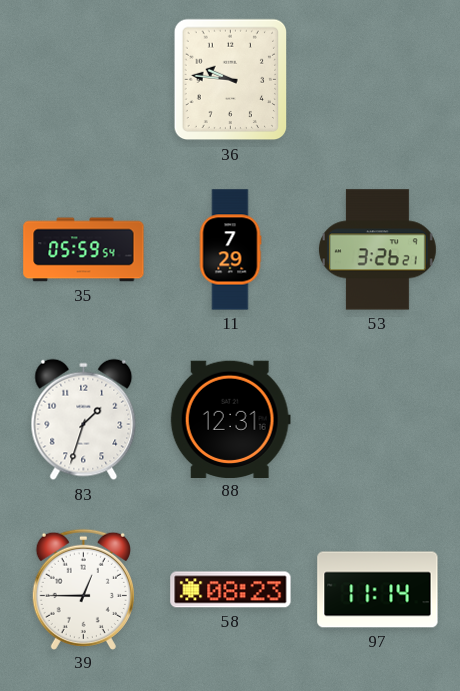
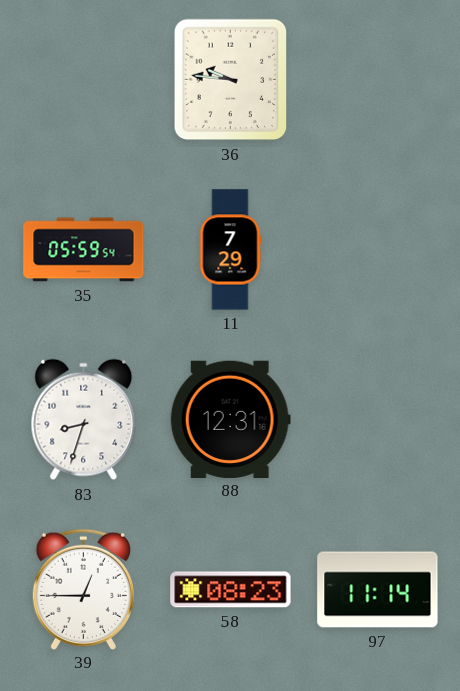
53: 3:26 -> none
83: 1:33 -> 8:33
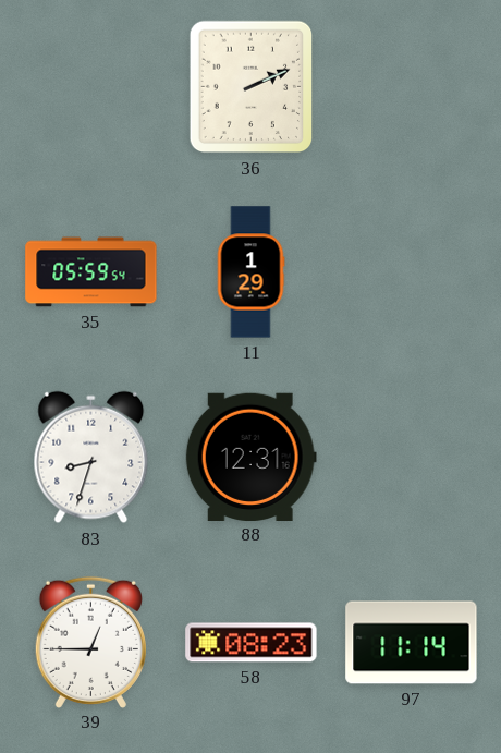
36: 9:46 -> 2:11
11: 7:29 -> 1:29
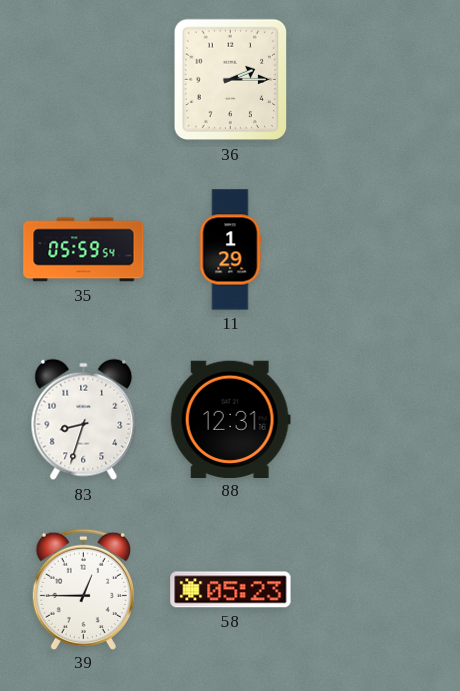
36: 2:11 -> 2:15
58: 08:23 -> 05:23
97: 11:14 -> none
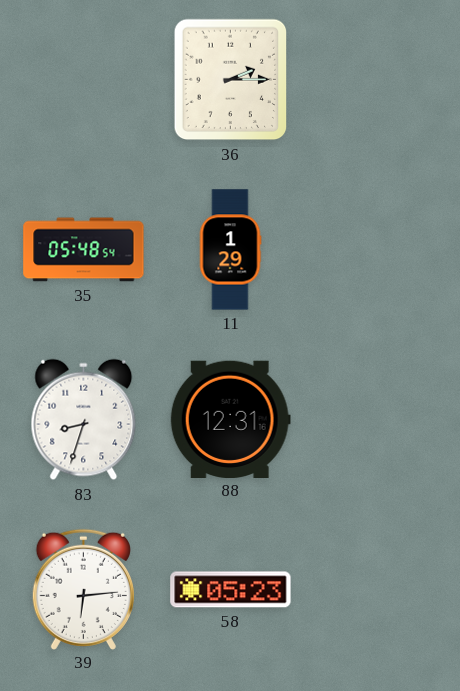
35: 05:59 -> 05:48
39: 12:45 -> 6:14
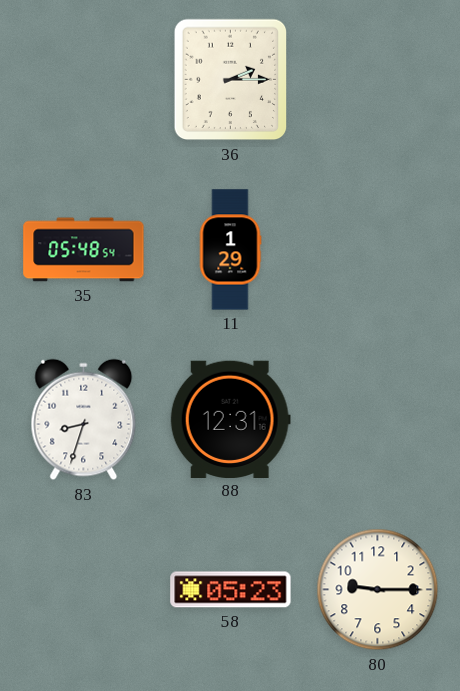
39: 6:14 -> none
80: none -> 9:15
